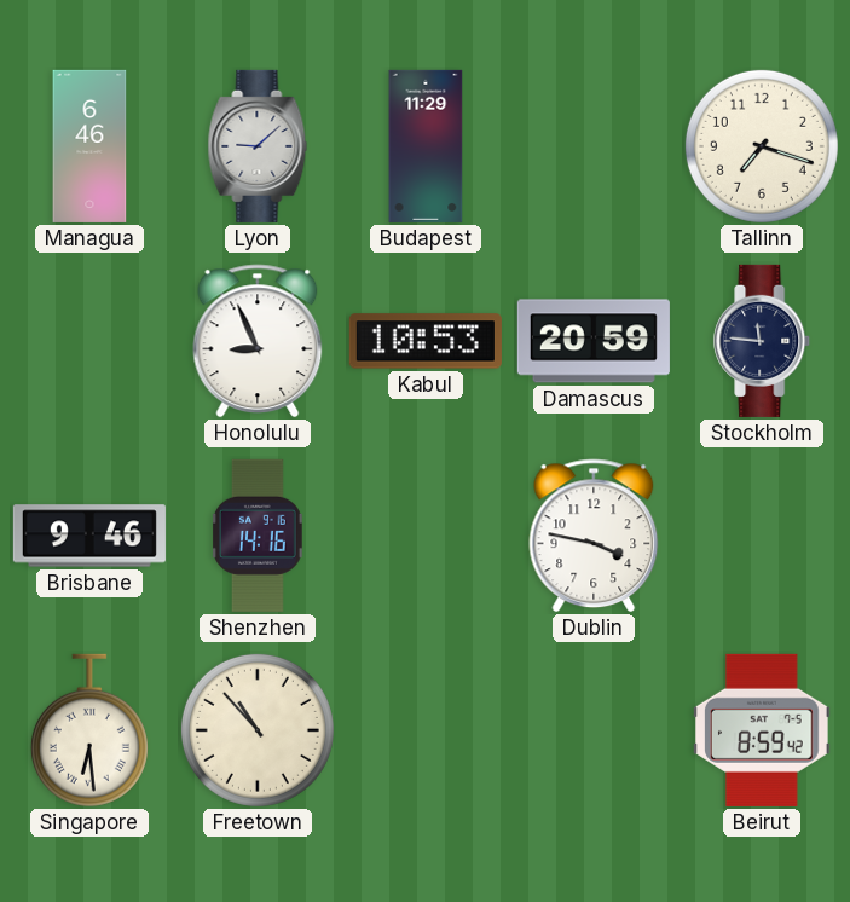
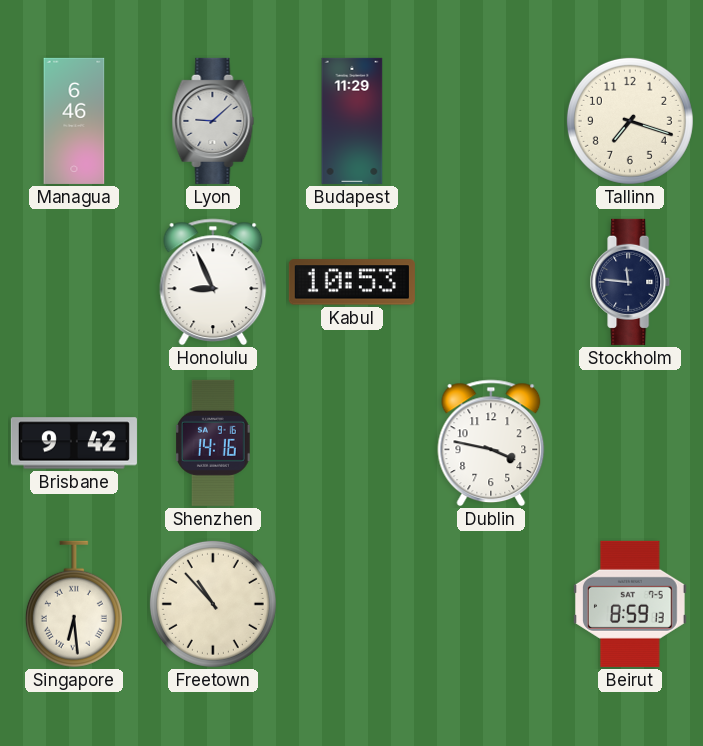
Damascus: 20:59 -> none
Brisbane: 9:46 -> 9:42
Beirut: 8:59:42 -> 8:59:13
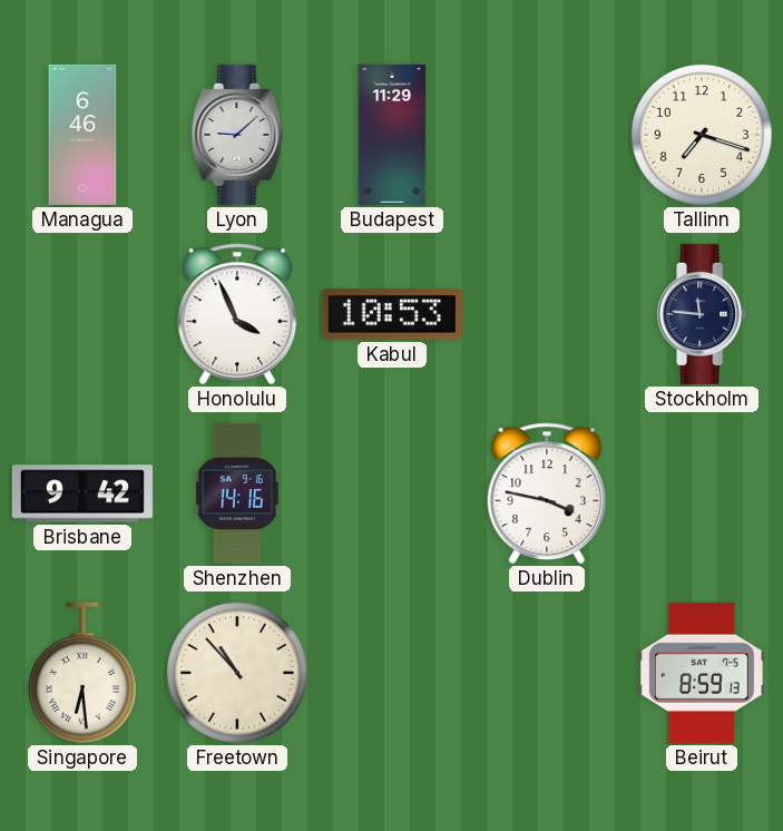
Honolulu: 8:56 -> 3:56
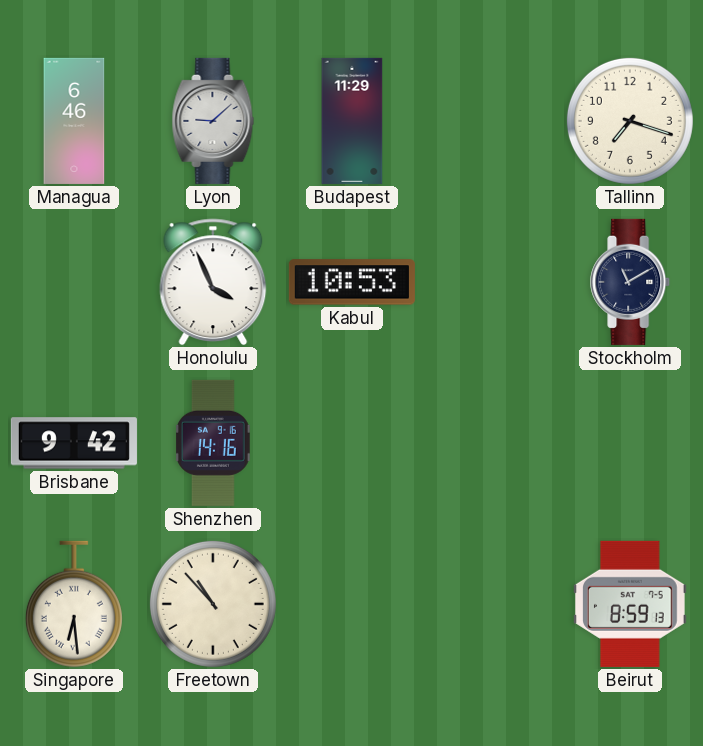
Stockholm: 11:46 -> 11:10
Dublin: 3:47 -> none
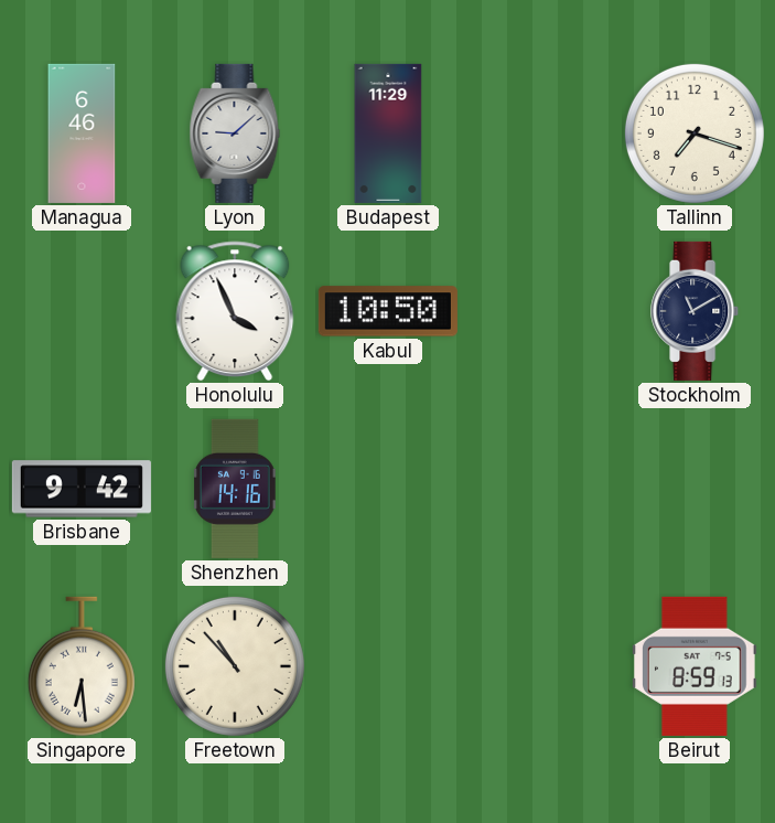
Kabul: 10:53 -> 10:50
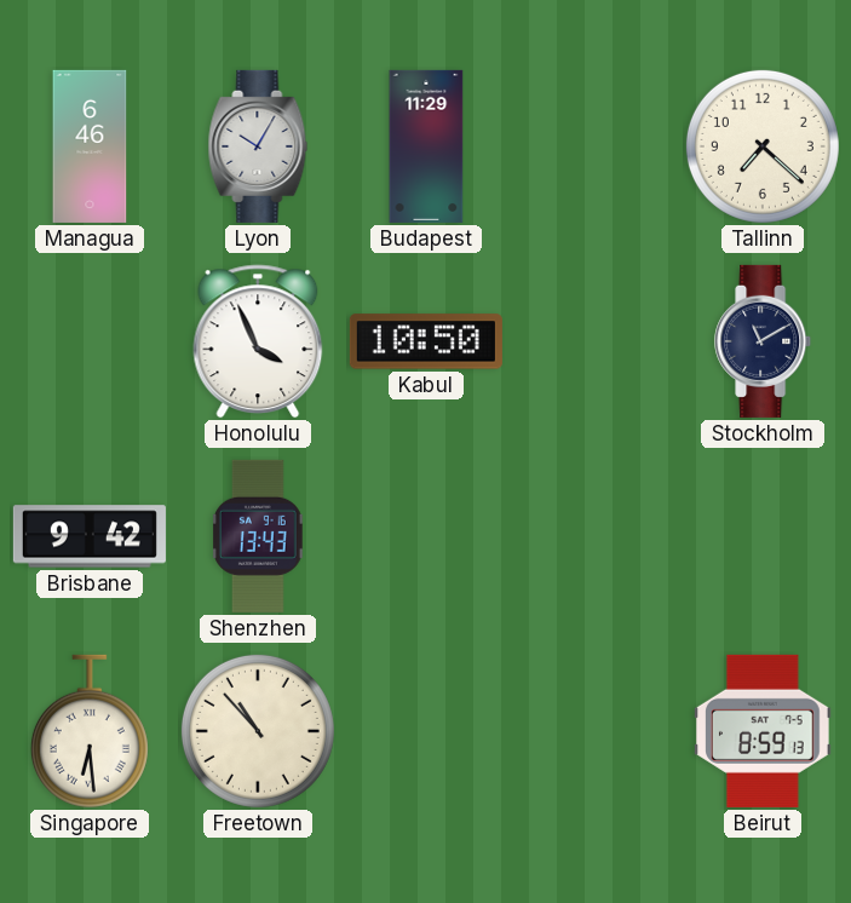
Lyon: 9:08 -> 10:05
Tallinn: 7:18 -> 7:22
Shenzhen: 14:16 -> 13:43
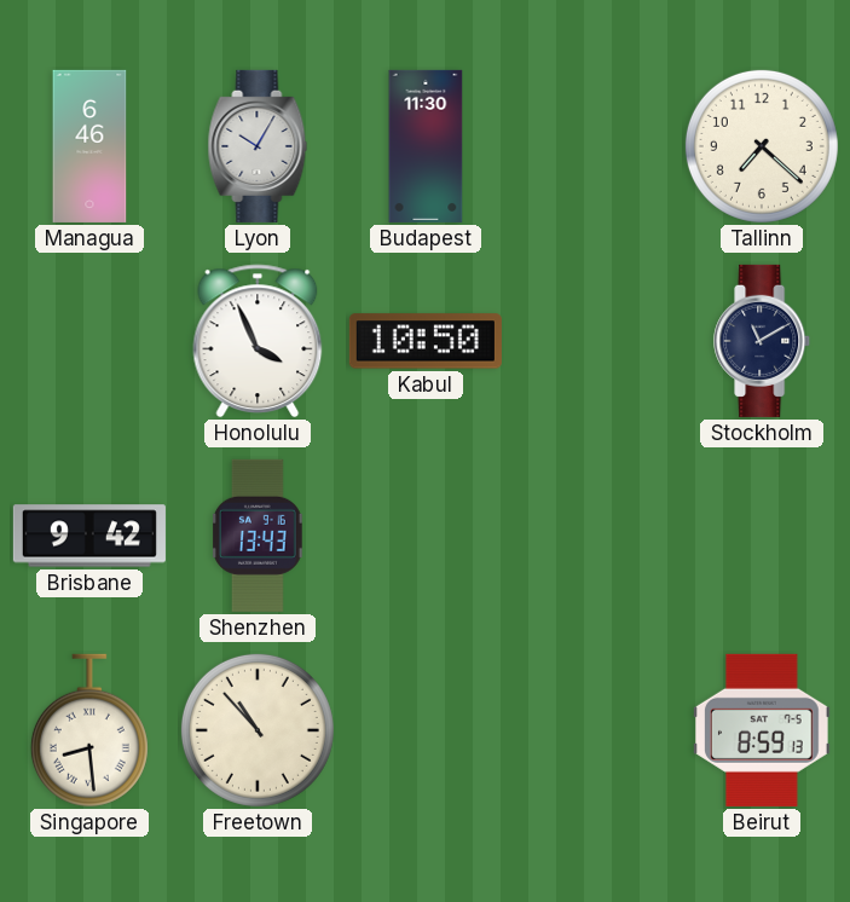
Budapest: 11:29 -> 11:30
Singapore: 6:29 -> 8:29
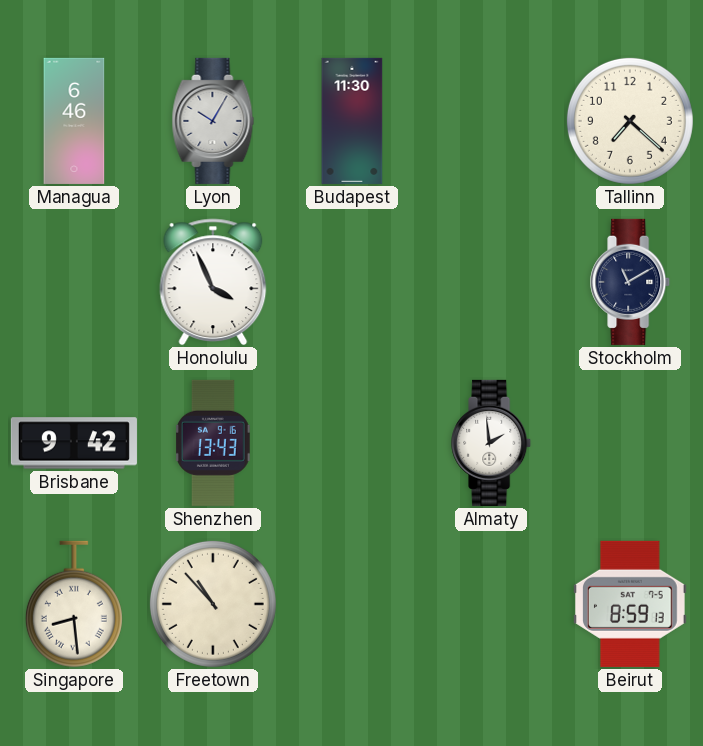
Kabul: 10:50 -> none
Almaty: none -> 1:59
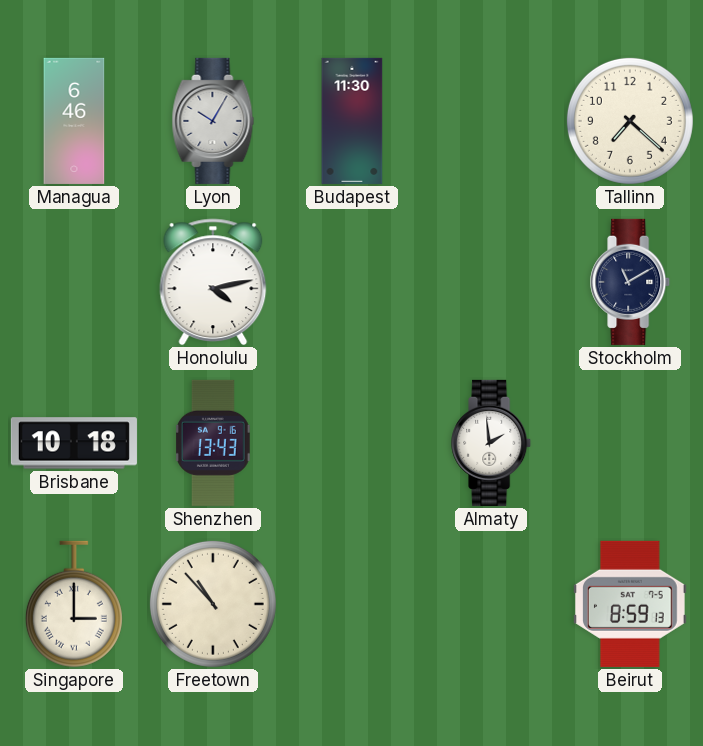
Honolulu: 3:56 -> 4:13
Brisbane: 9:42 -> 10:18
Singapore: 8:29 -> 3:00
